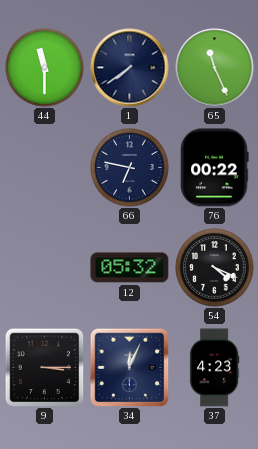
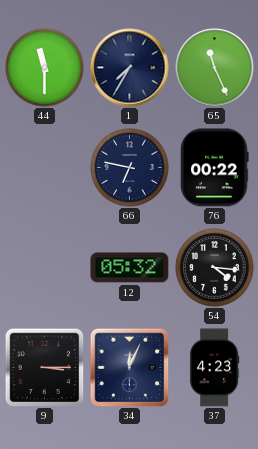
1: 7:39 -> 7:35
54: 4:19 -> 4:16
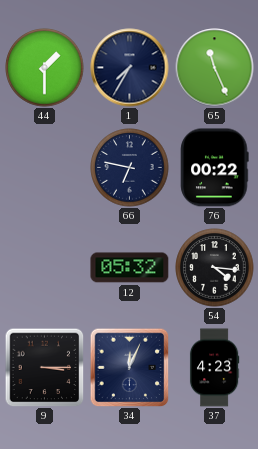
44: 11:30 -> 1:30
